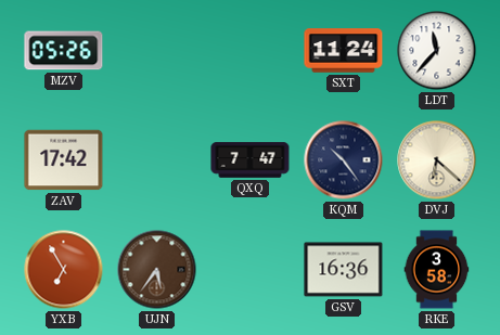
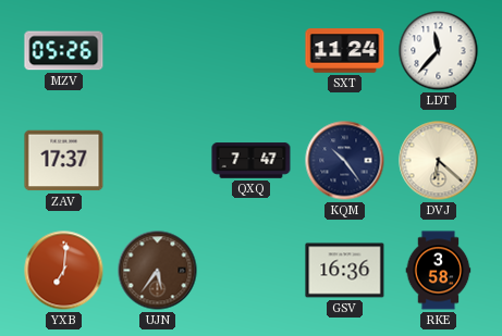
ZAV: 17:42 -> 17:37
YXB: 6:55 -> 7:01
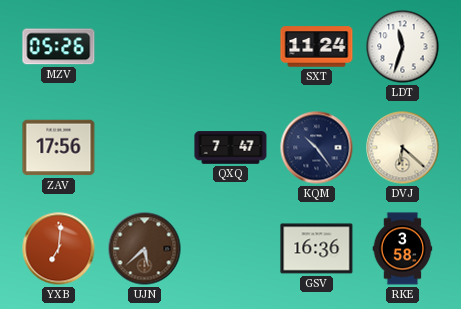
LDT: 11:37 -> 11:33
ZAV: 17:37 -> 17:56
UJN: 5:36 -> 5:38
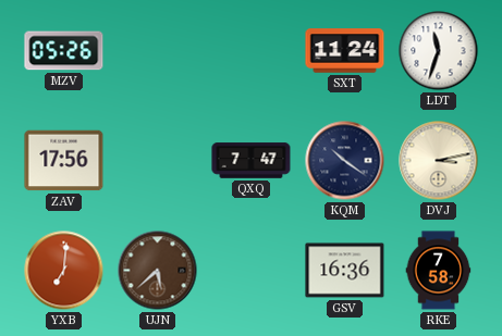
KQM: 10:24 -> 10:21
DVJ: 6:22 -> 3:13
RKE: 3:58 -> 7:58
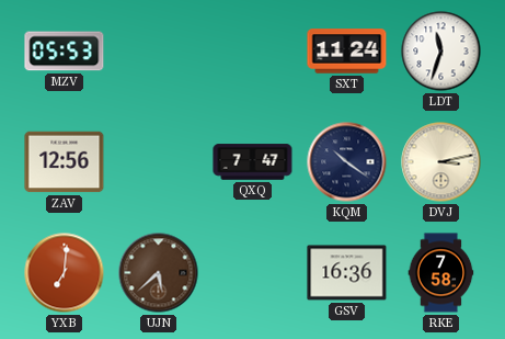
MZV: 05:26 -> 05:53
ZAV: 17:56 -> 12:56
